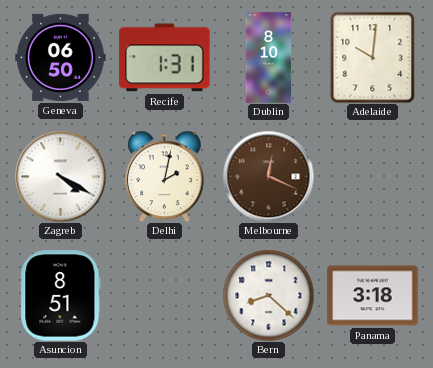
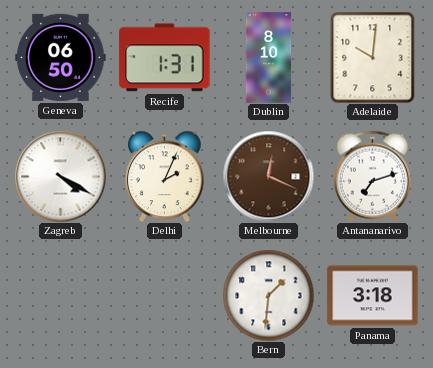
Delhi: 2:02 -> 2:04
Antananarivo: none -> 7:12
Asuncion: 8:51 -> none
Bern: 8:22 -> 1:31
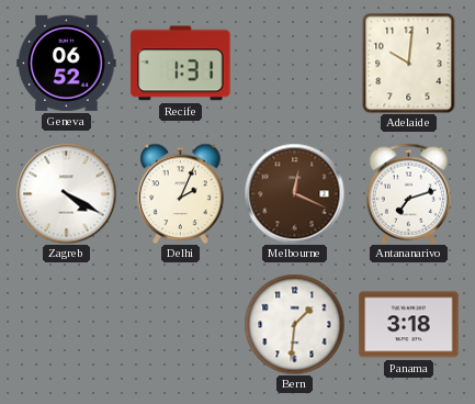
Geneva: 06:50 -> 06:52
Dublin: 8:10 -> none
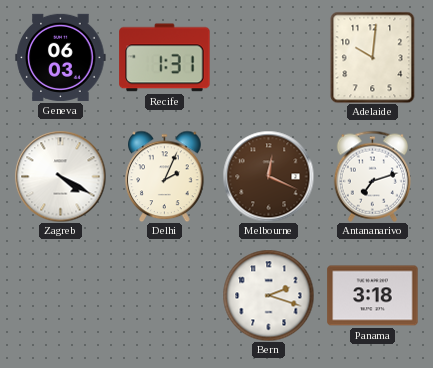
Geneva: 06:52 -> 06:03
Bern: 1:31 -> 2:18
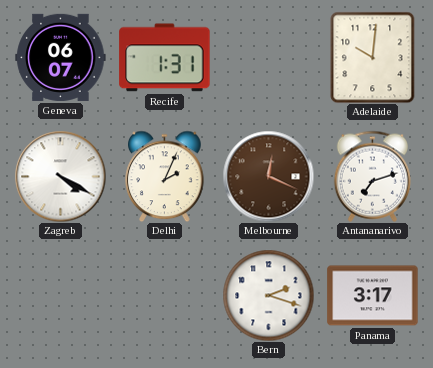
Geneva: 06:03 -> 06:07
Panama: 3:18 -> 3:17
